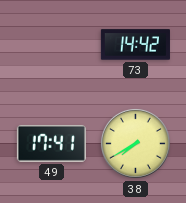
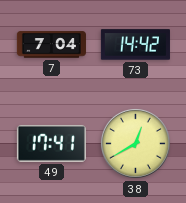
7: none -> 7:04
38: 7:40 -> 12:40
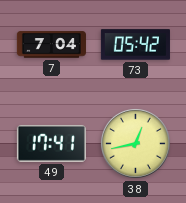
73: 14:42 -> 05:42
38: 12:40 -> 12:43
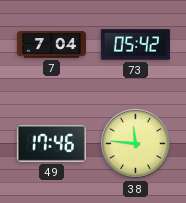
49: 17:41 -> 17:46
38: 12:43 -> 11:46
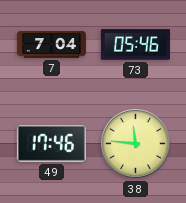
73: 05:42 -> 05:46
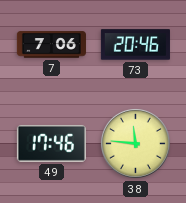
7: 7:04 -> 7:06
73: 05:46 -> 20:46
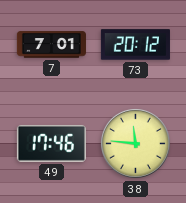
7: 7:06 -> 7:01
73: 20:46 -> 20:12
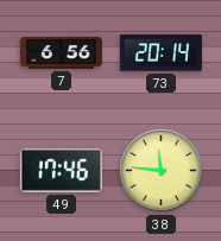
7: 7:01 -> 6:56
73: 20:12 -> 20:14
